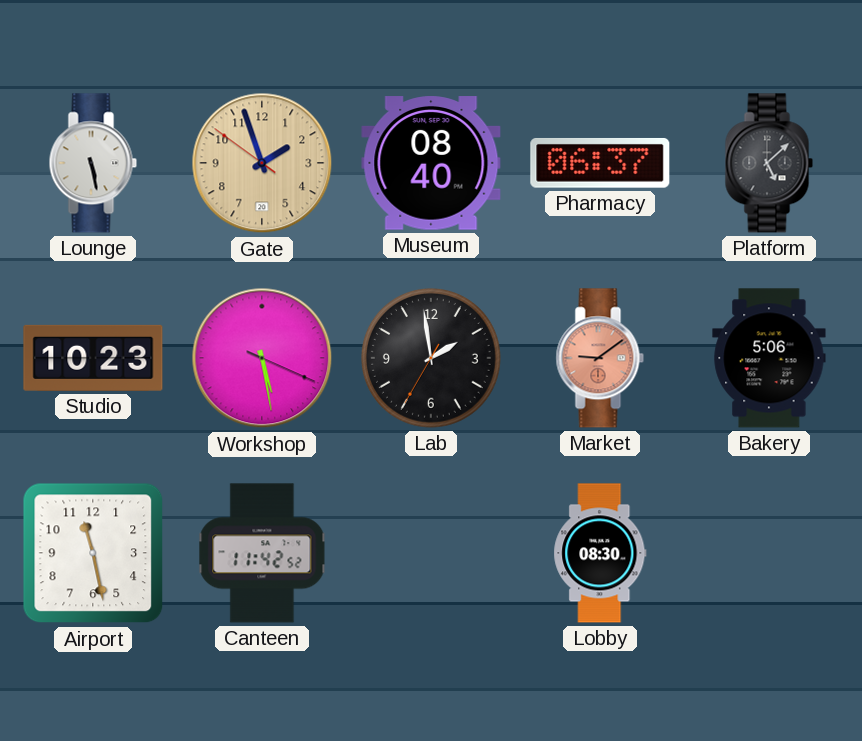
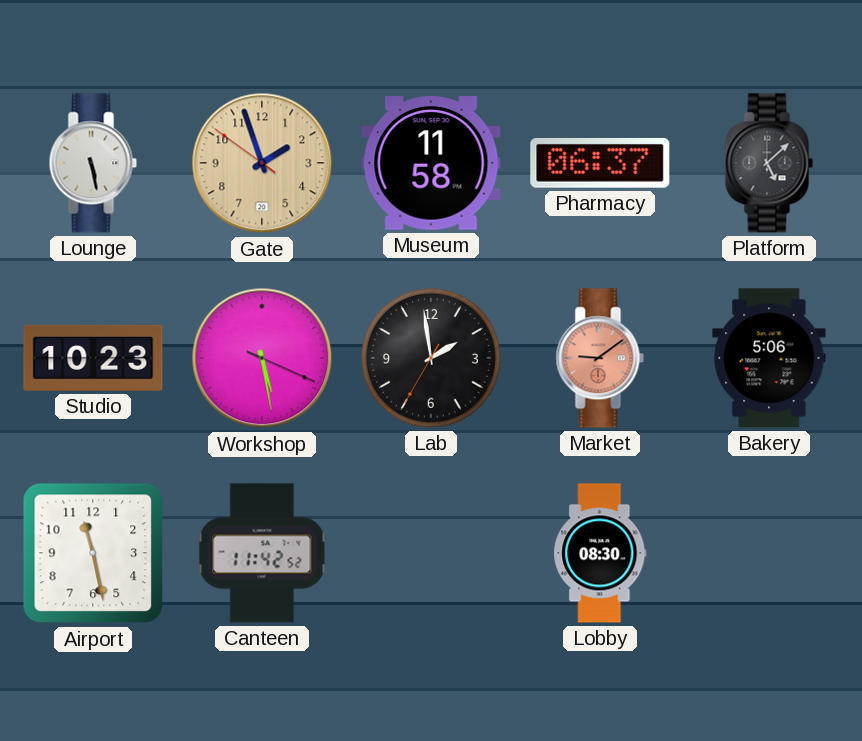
Museum: 08:40 -> 11:58
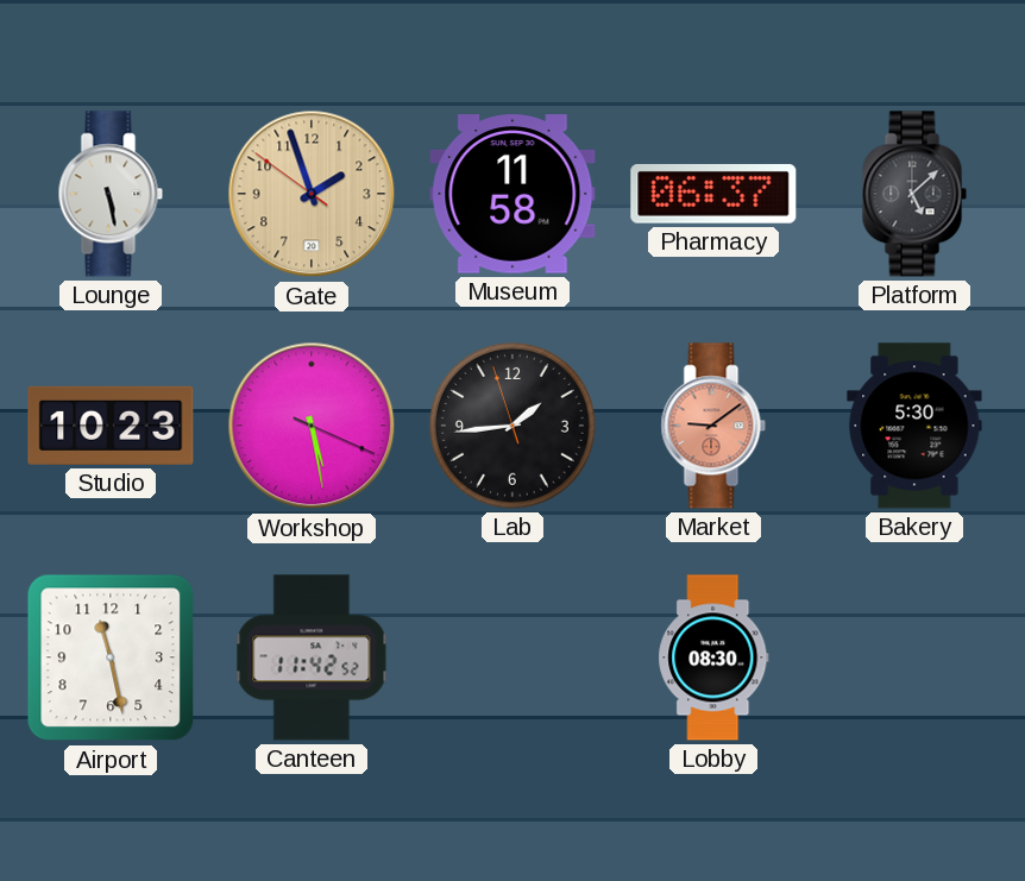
Lab: 1:58 -> 1:43
Bakery: 5:06 -> 5:30
